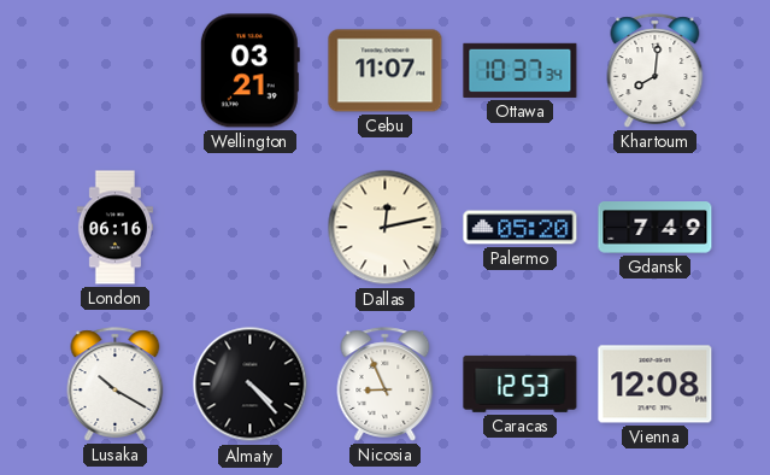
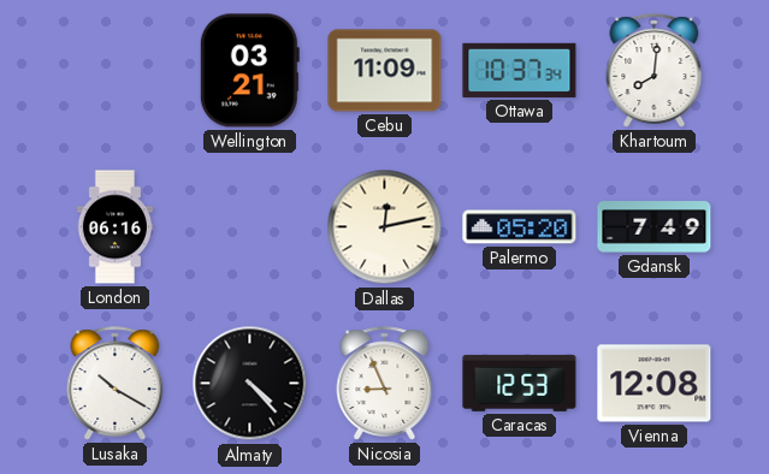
Cebu: 11:07 -> 11:09
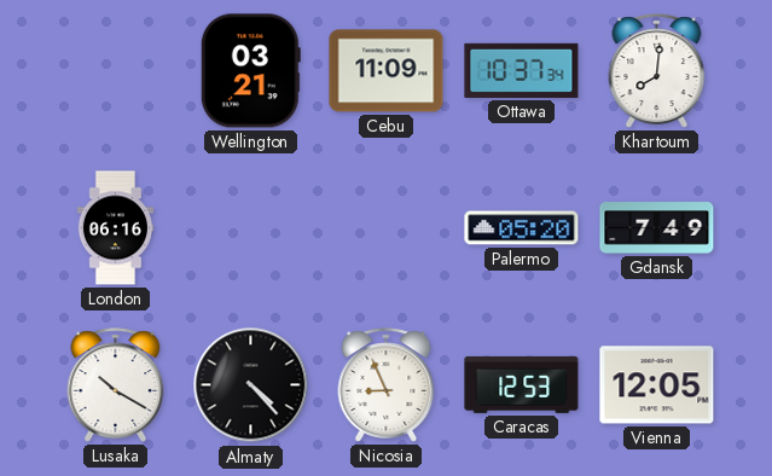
Dallas: 12:13 -> none
Vienna: 12:08 -> 12:05
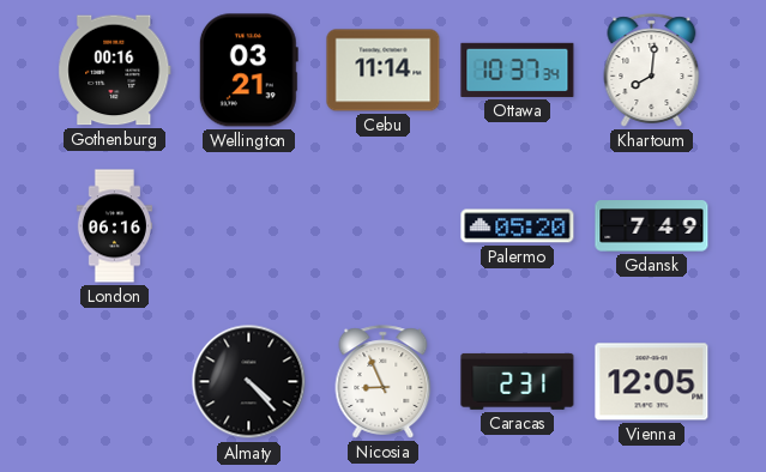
Gothenburg: none -> 00:16
Cebu: 11:09 -> 11:14
Lusaka: 10:20 -> none
Caracas: 12:53 -> 2:31
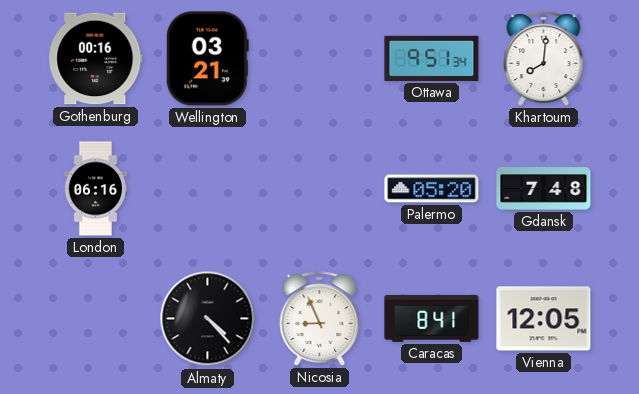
Cebu: 11:14 -> none
Ottawa: 10:37 -> 9:51
Gdansk: 7:49 -> 7:48
Caracas: 2:31 -> 8:41
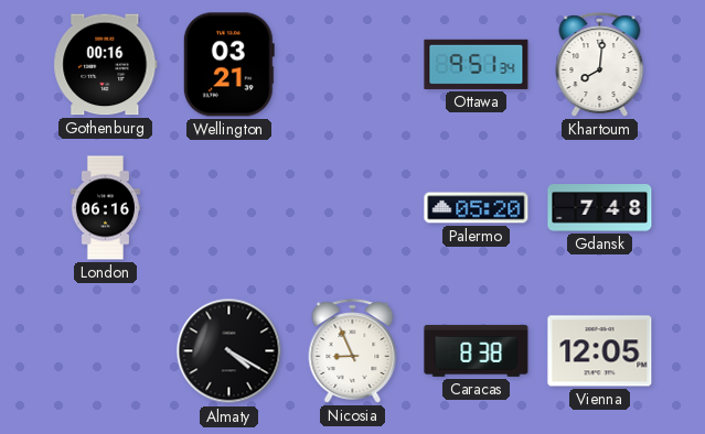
Almaty: 4:23 -> 4:20
Caracas: 8:41 -> 8:38
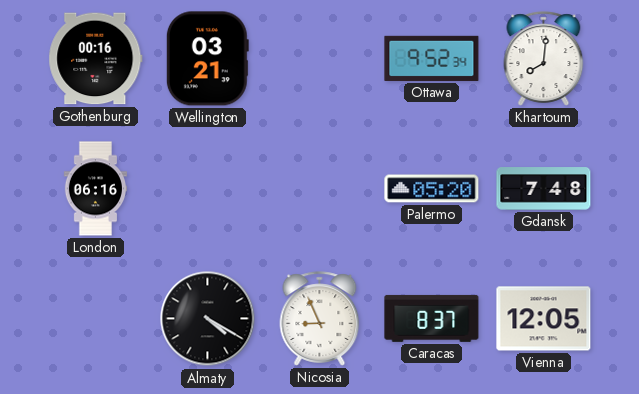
Ottawa: 9:51 -> 9:52
Caracas: 8:38 -> 8:37
